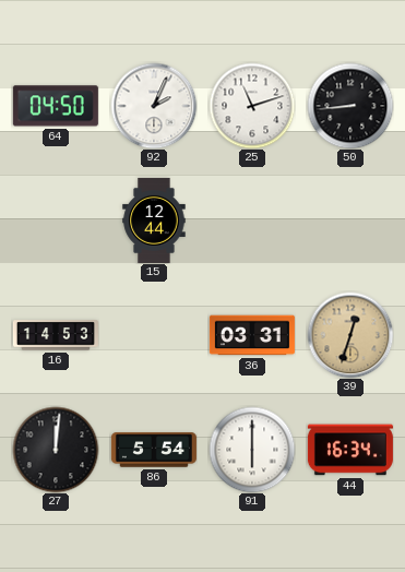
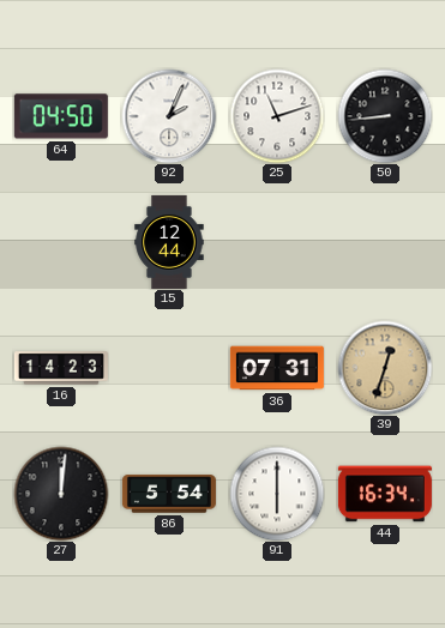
16: 14:53 -> 14:23
36: 03:31 -> 07:31
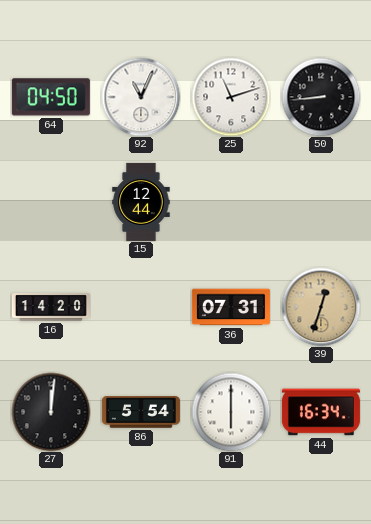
92: 2:04 -> 11:04
16: 14:23 -> 14:20
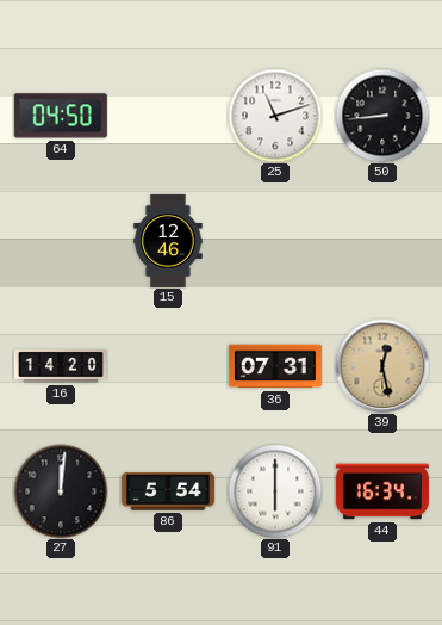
92: 11:04 -> none
15: 12:44 -> 12:46
39: 12:33 -> 12:28
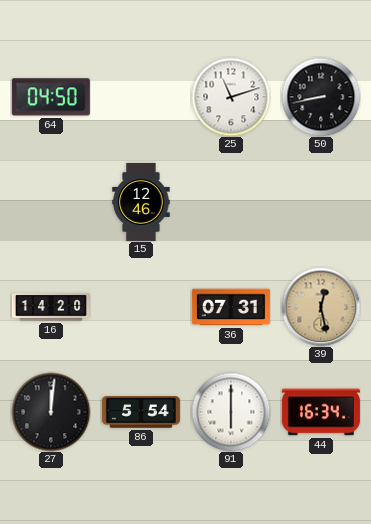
50: 8:44 -> 8:43
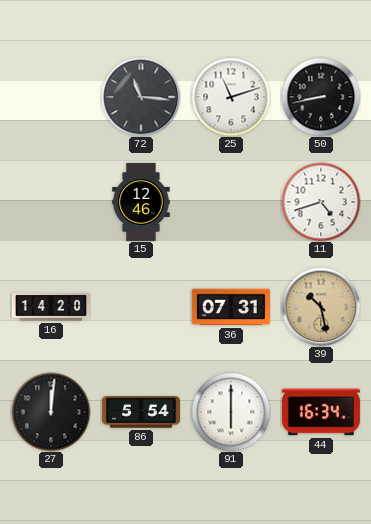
64: 04:50 -> none
72: none -> 11:16
11: none -> 4:42
39: 12:28 -> 10:28
